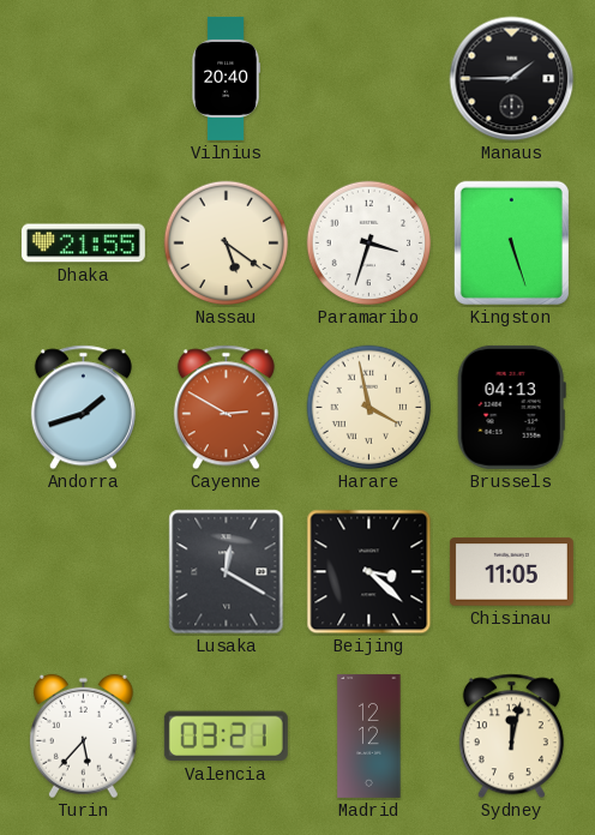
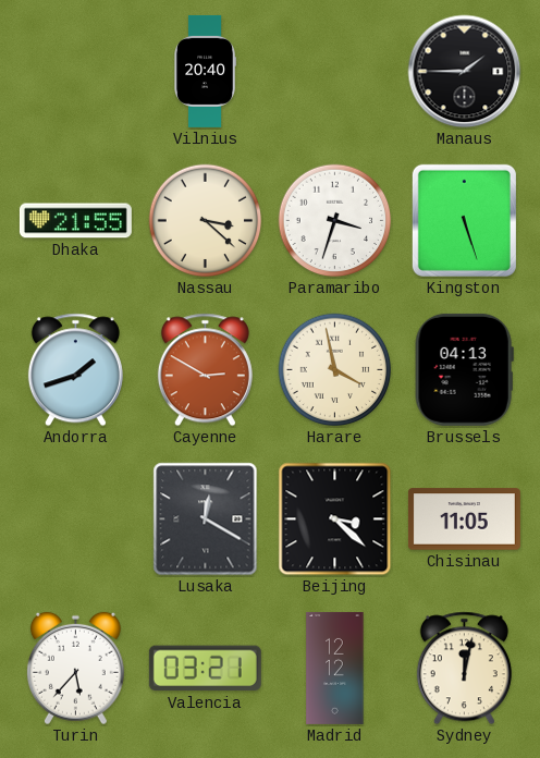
Nassau: 5:21 -> 3:22
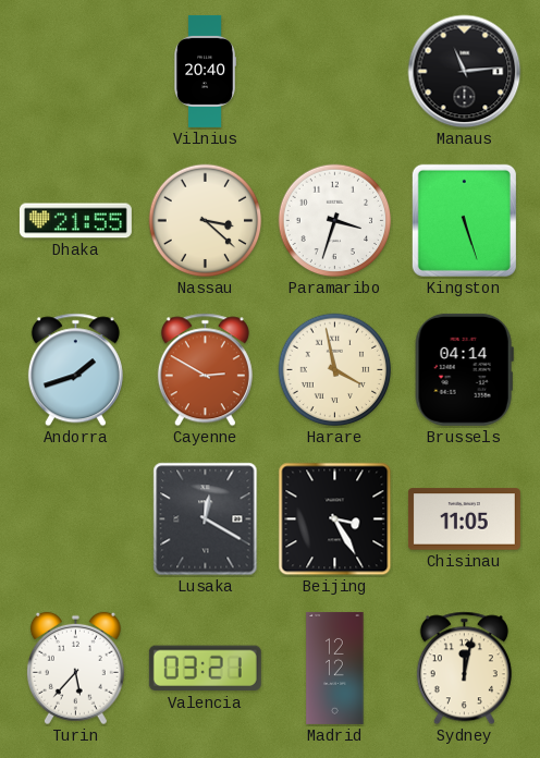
Manaus: 1:45 -> 11:14
Brussels: 04:13 -> 04:14
Beijing: 3:22 -> 3:25
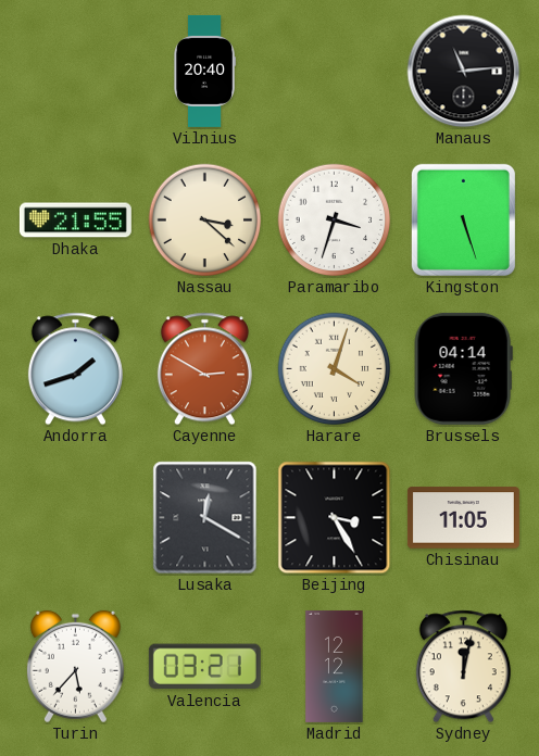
Harare: 3:58 -> 4:03
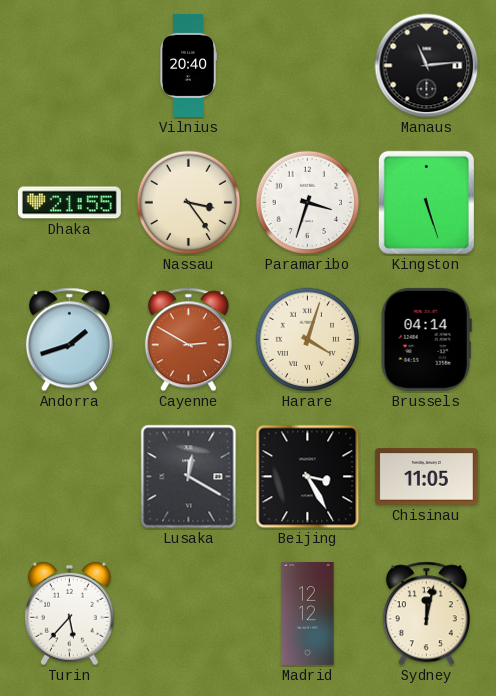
Nassau: 3:22 -> 3:24
Valencia: 03:21 -> none
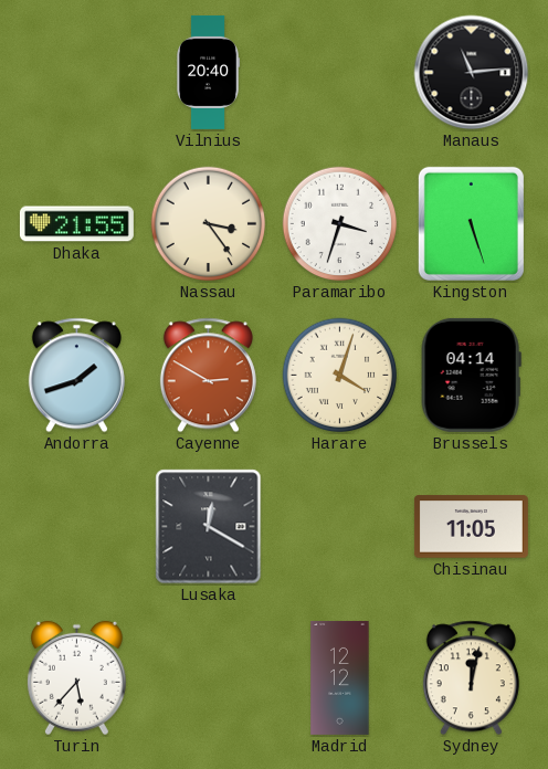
Beijing: 3:25 -> none
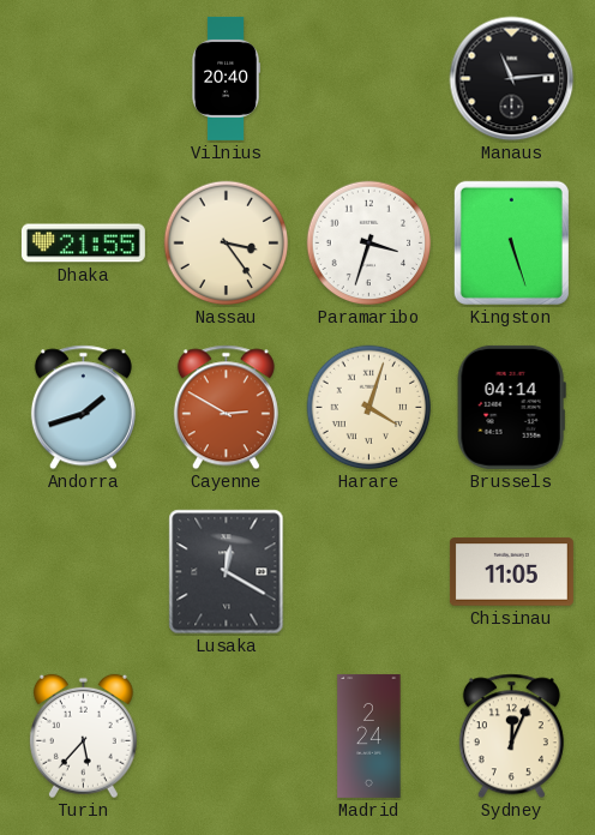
Madrid: 12:12 -> 2:24
Sydney: 12:02 -> 12:04
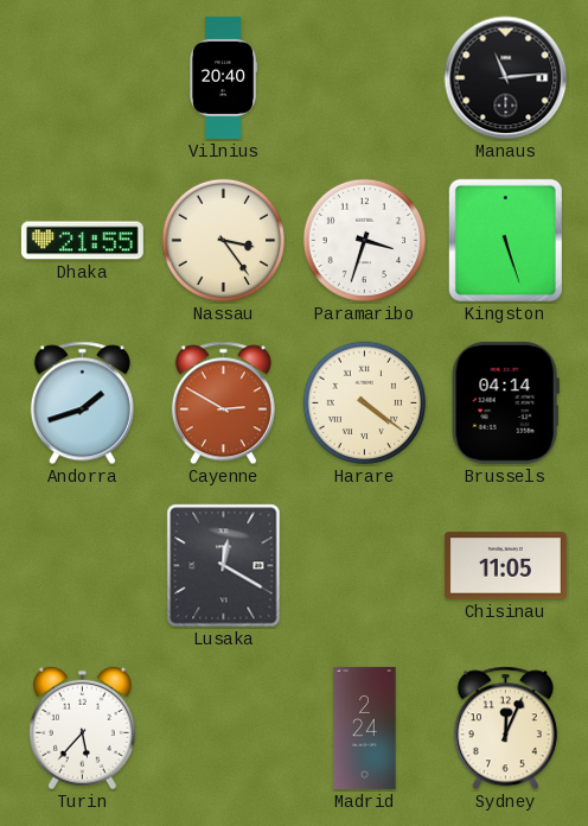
Harare: 4:03 -> 4:21
